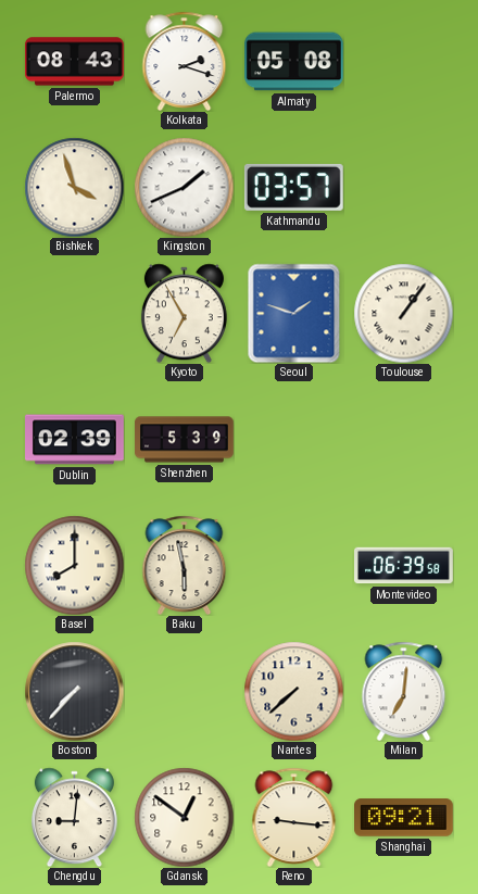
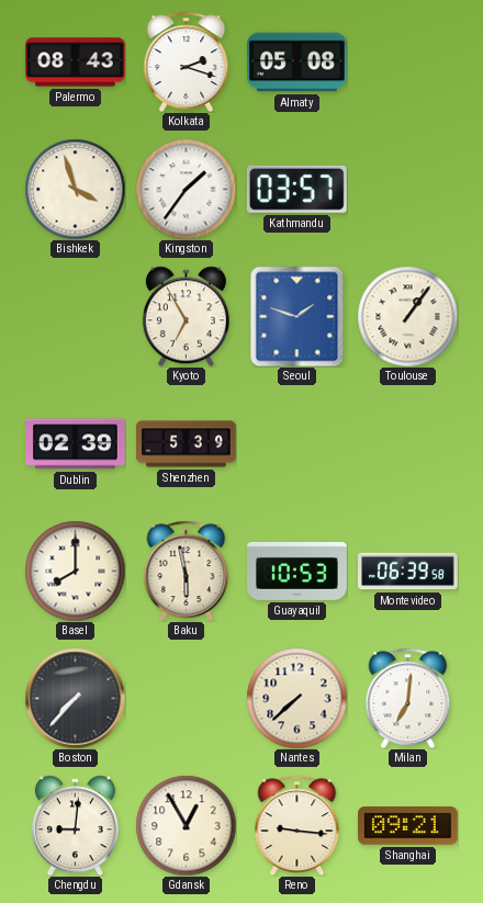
Kingston: 1:41 -> 1:36
Guayaquil: none -> 10:53
Gdansk: 12:51 -> 12:55
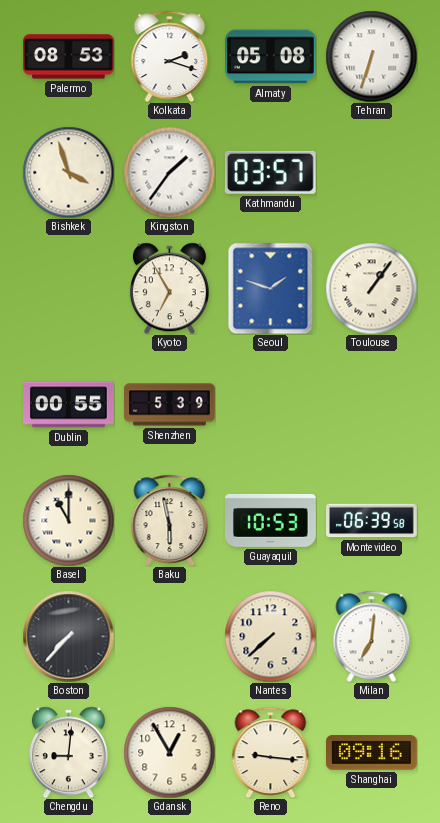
Palermo: 08:43 -> 08:53
Tehran: none -> 6:33
Dublin: 02:39 -> 00:55
Basel: 8:00 -> 11:00
Shanghai: 09:21 -> 09:16
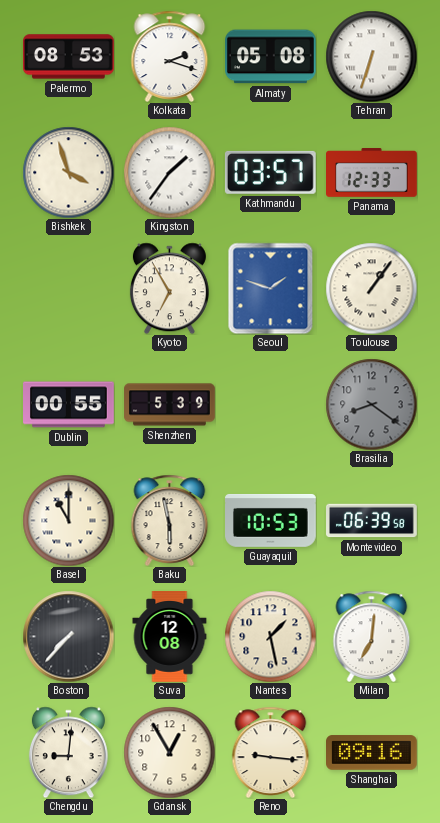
Panama: none -> 12:33
Brasilia: none -> 8:21
Suva: none -> 12:08
Nantes: 7:38 -> 1:28
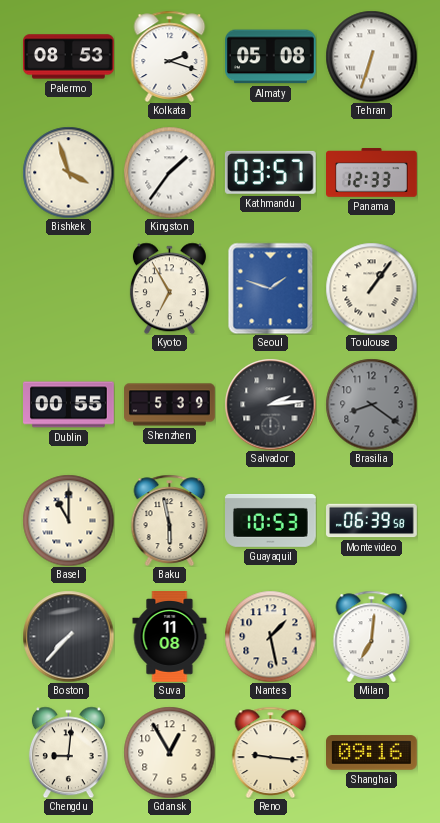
Salvador: none -> 2:14
Suva: 12:08 -> 11:08
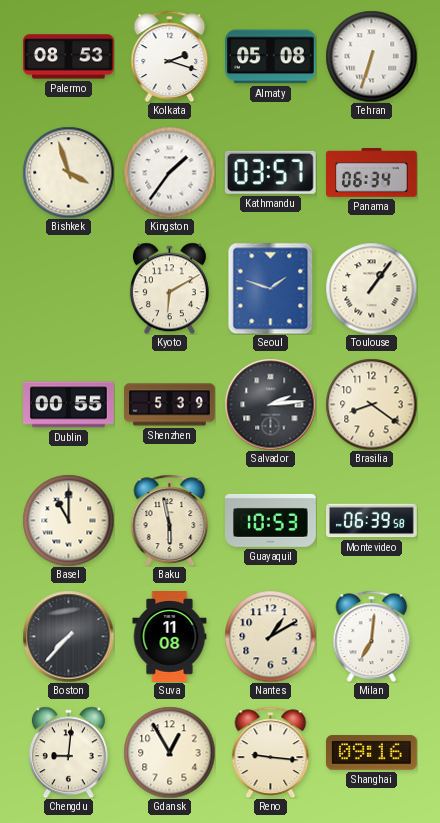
Panama: 12:33 -> 06:34
Kyoto: 6:55 -> 6:10
Brasilia dial: grey -> cream
Nantes: 1:28 -> 1:10
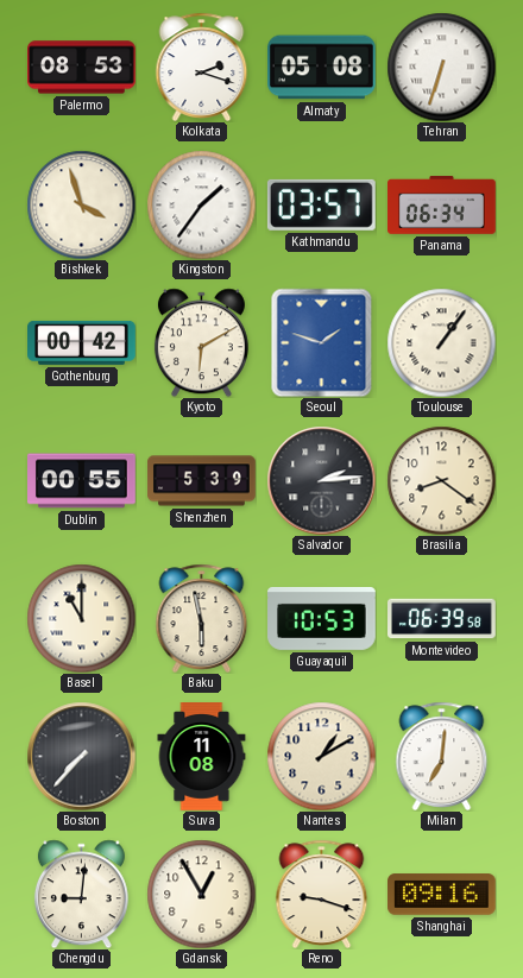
Gothenburg: none -> 00:42
Reno: 9:16 -> 9:18
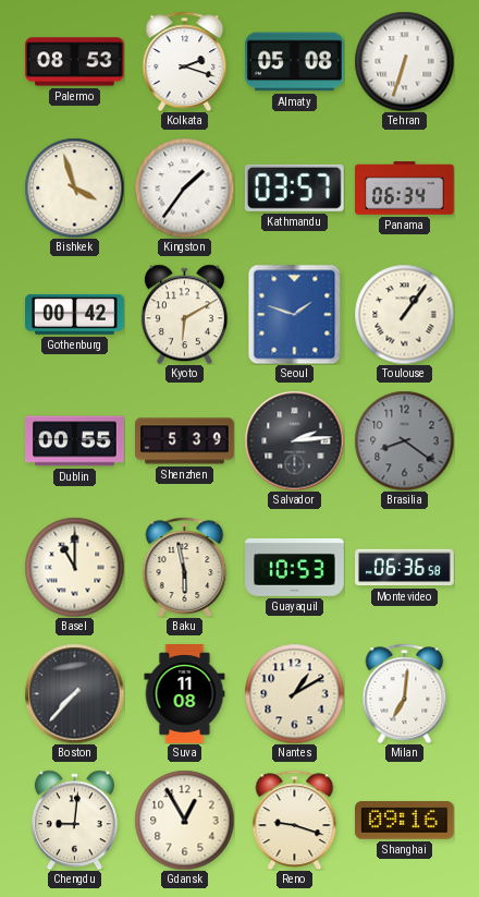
Brasilia dial: cream -> grey
Montevideo: 06:39 -> 06:36
